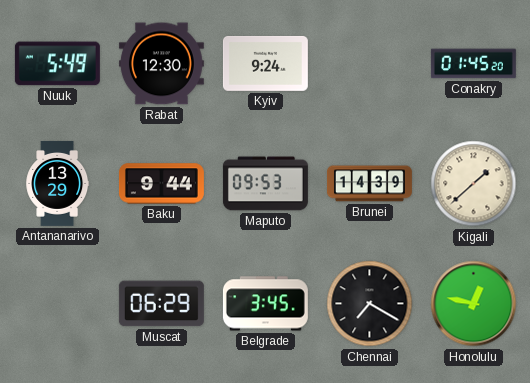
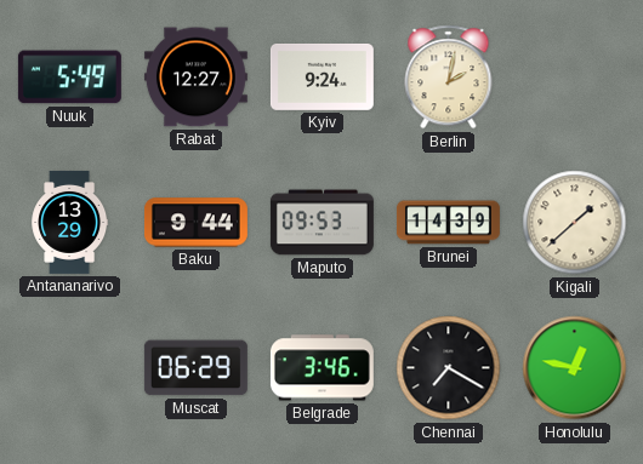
Rabat: 12:30 -> 12:27
Berlin: none -> 2:02
Conakry: 01:45 -> none
Belgrade: 3:45 -> 3:46
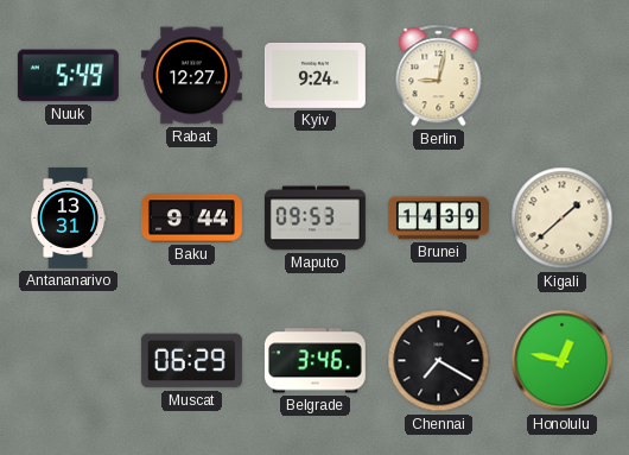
Berlin: 2:02 -> 9:02
Antananarivo: 13:29 -> 13:31
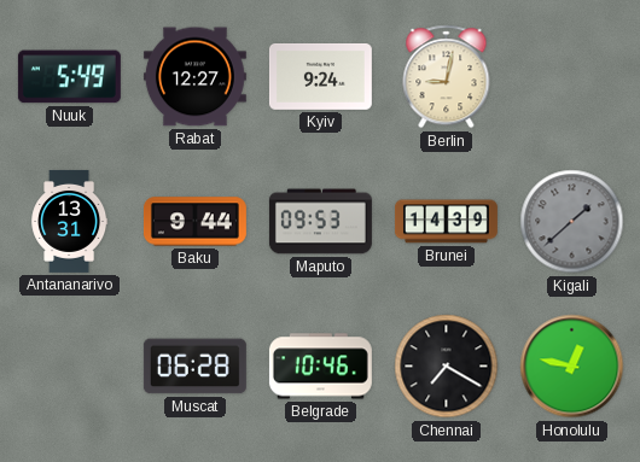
Kigali dial: cream -> grey
Muscat: 06:29 -> 06:28
Belgrade: 3:46 -> 10:46
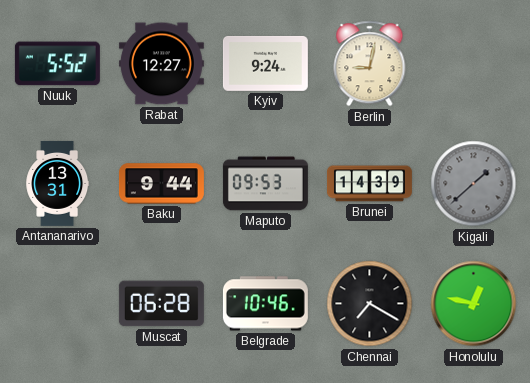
Nuuk: 5:49 -> 5:52
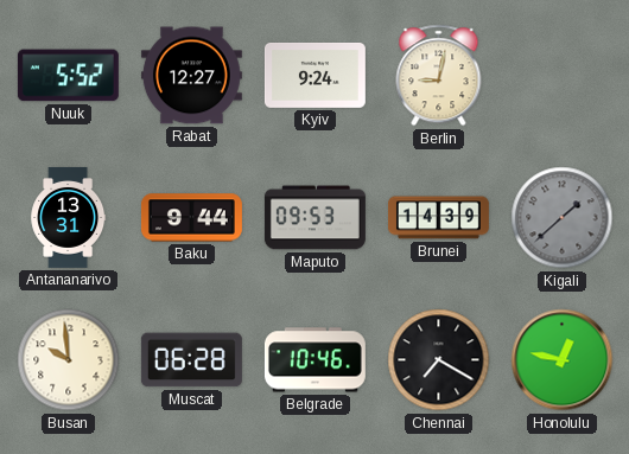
Busan: none -> 9:59
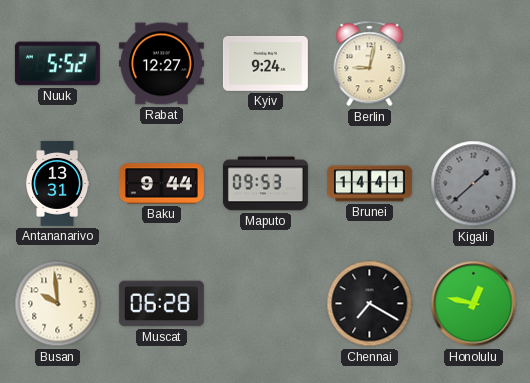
Brunei: 14:39 -> 14:41
Belgrade: 10:46 -> none
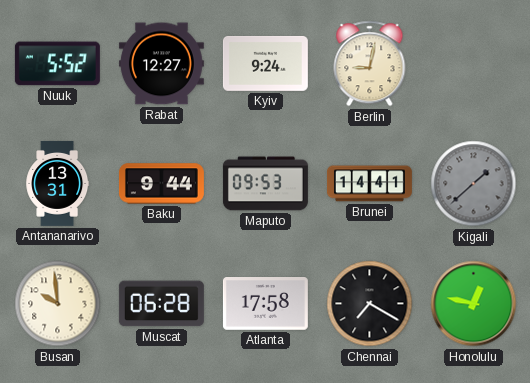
Atlanta: none -> 17:58
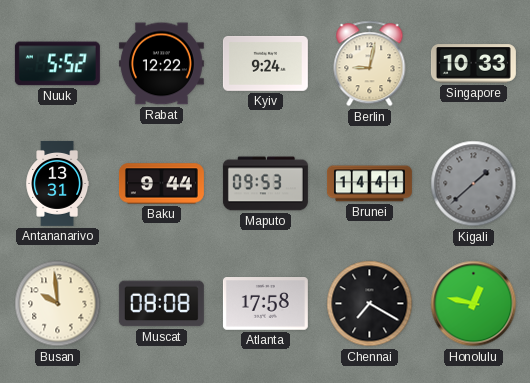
Rabat: 12:27 -> 12:22
Singapore: none -> 10:33
Muscat: 06:28 -> 08:08
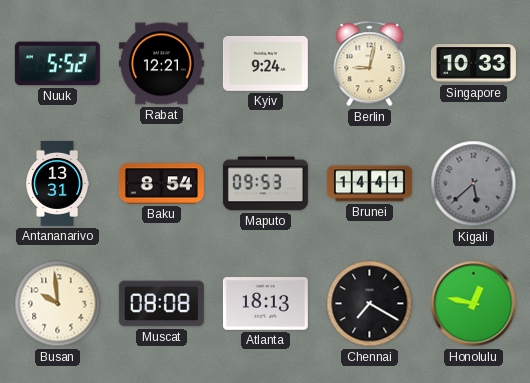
Rabat: 12:22 -> 12:21
Baku: 9:44 -> 8:54
Kigali: 1:38 -> 5:38
Atlanta: 17:58 -> 18:13
